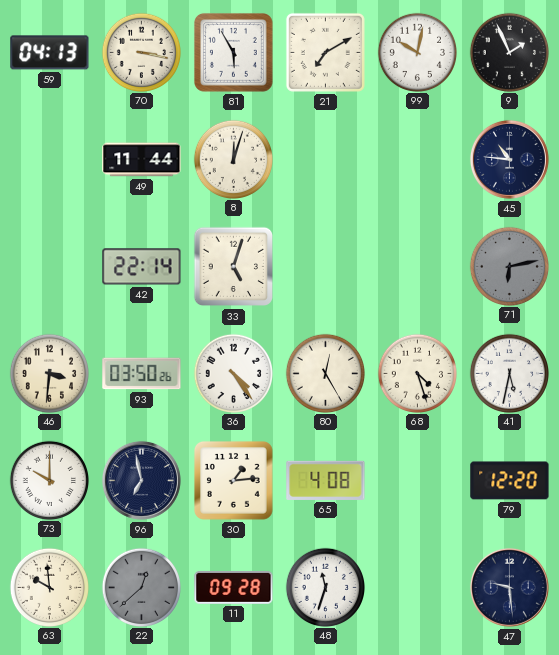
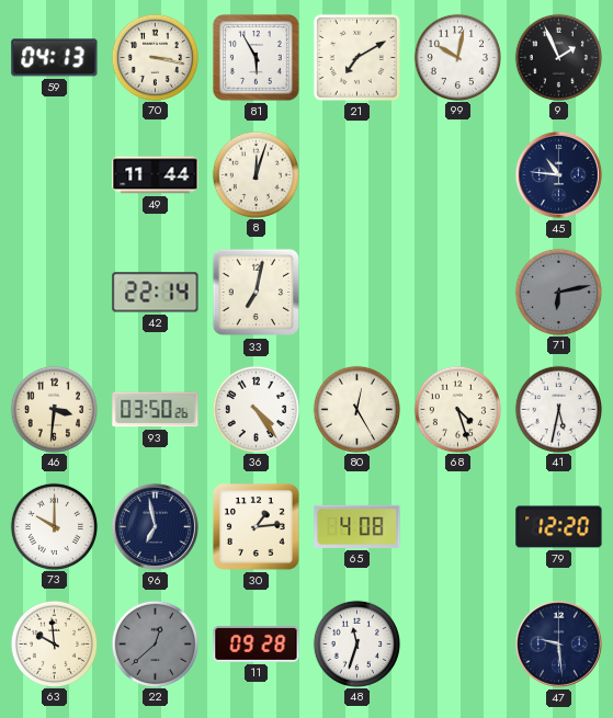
33: 5:03 -> 7:02
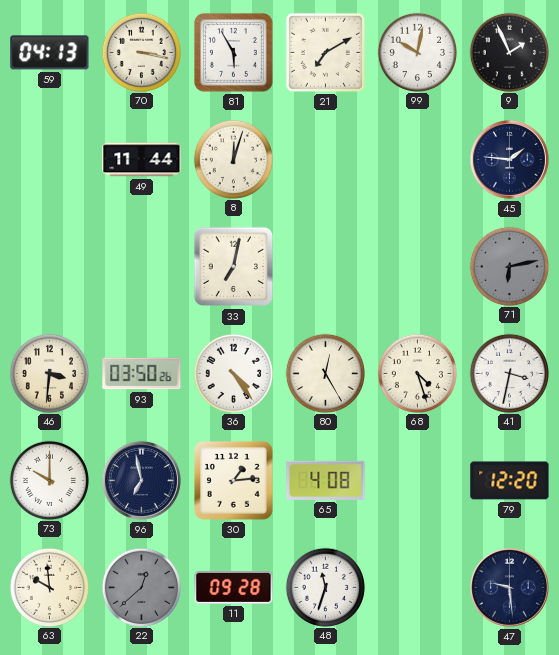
45: 10:46 -> 1:46
42: 22:14 -> none
41: 5:32 -> 3:32
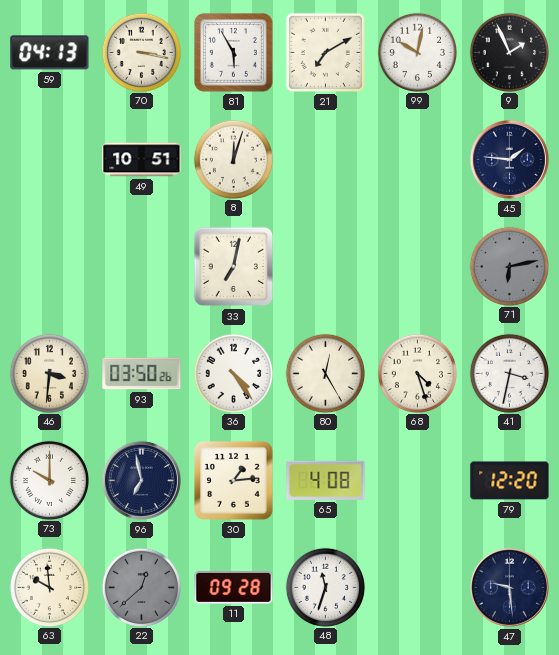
49: 11:44 -> 10:51
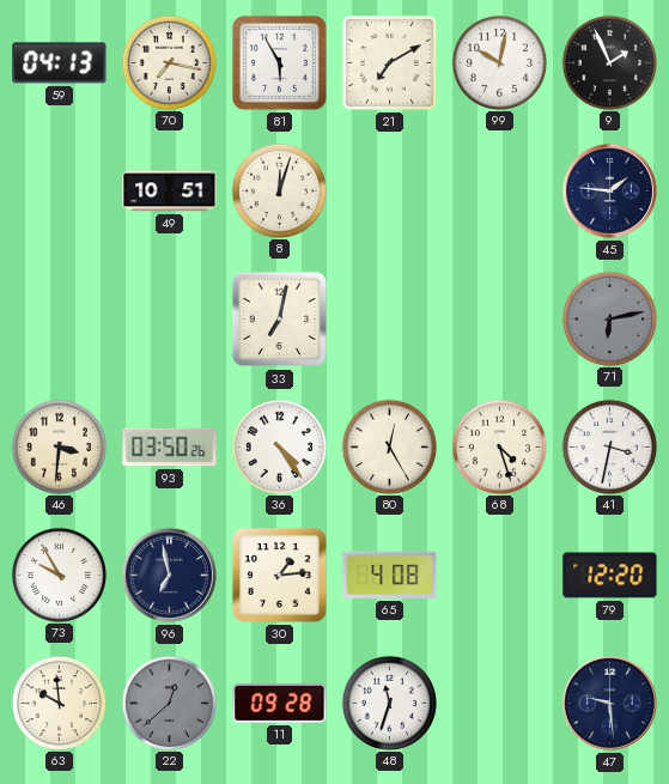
70: 3:17 -> 7:17
73: 10:00 -> 9:55
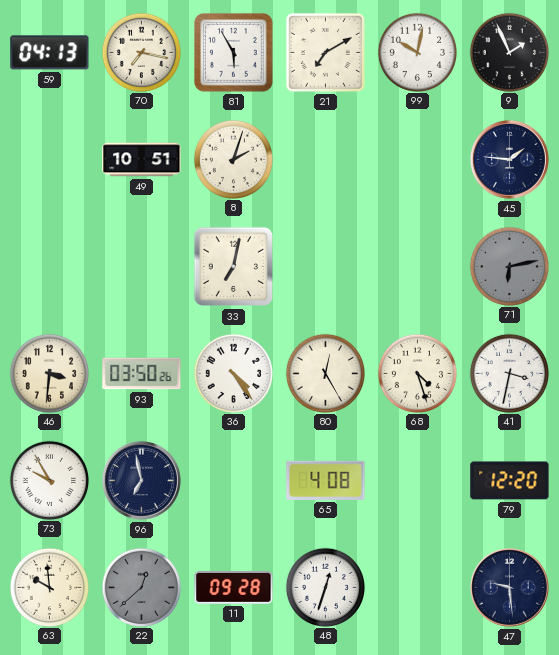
8: 12:03 -> 2:03
30: 1:14 -> none
48: 11:33 -> 12:33
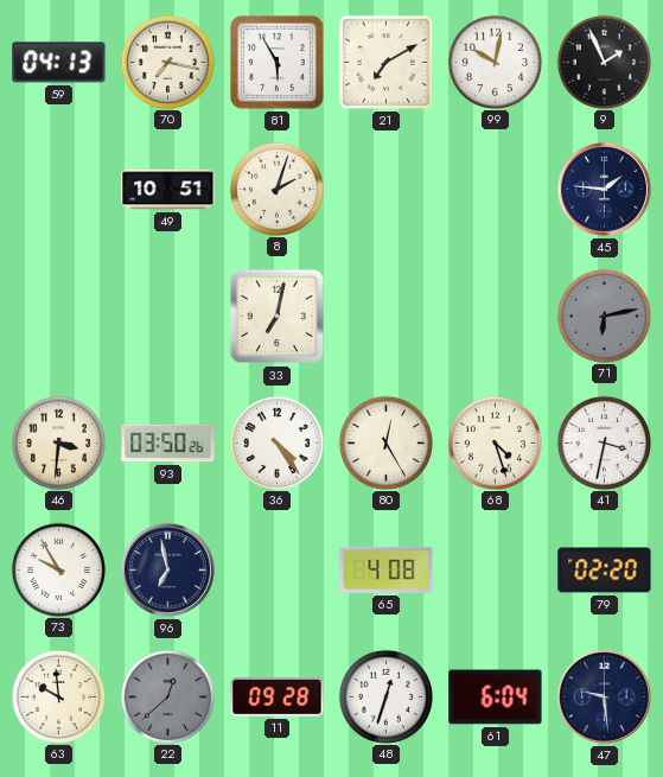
79: 12:20 -> 02:20
61: none -> 6:04
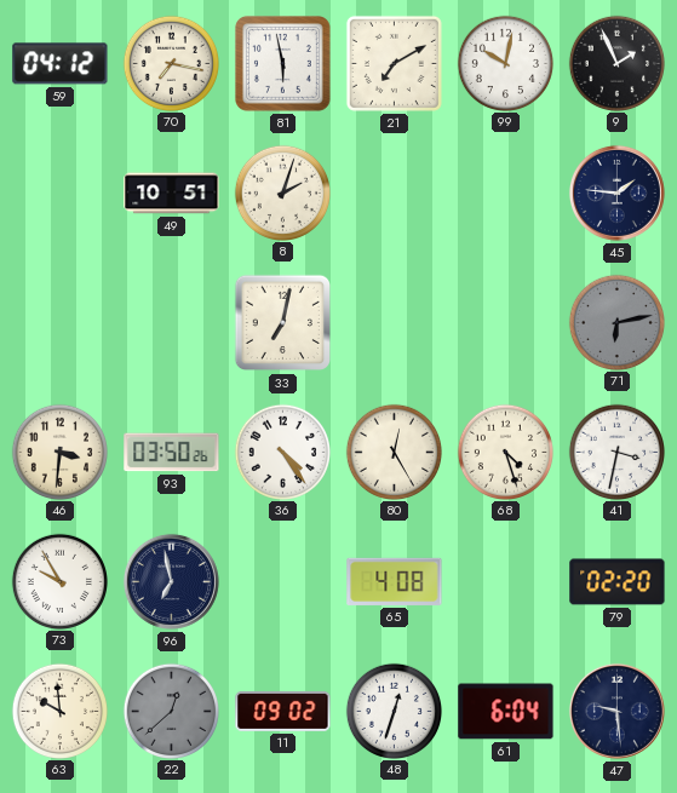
59: 04:13 -> 04:12
81: 5:55 -> 5:58
11: 09:28 -> 09:02
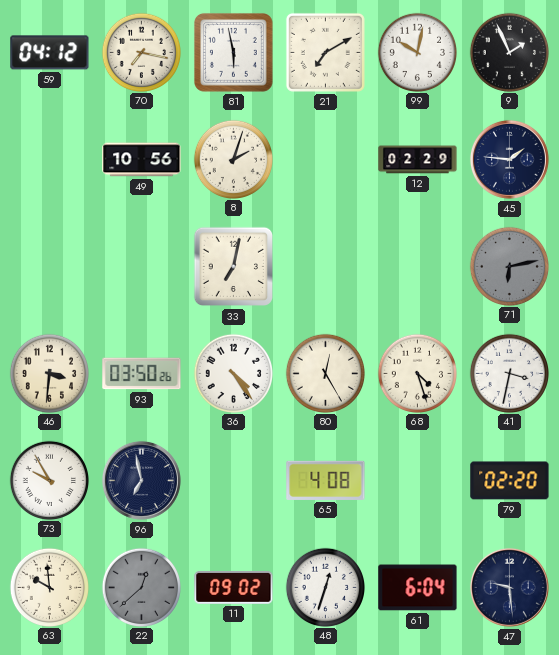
49: 10:51 -> 10:56
12: none -> 02:29
